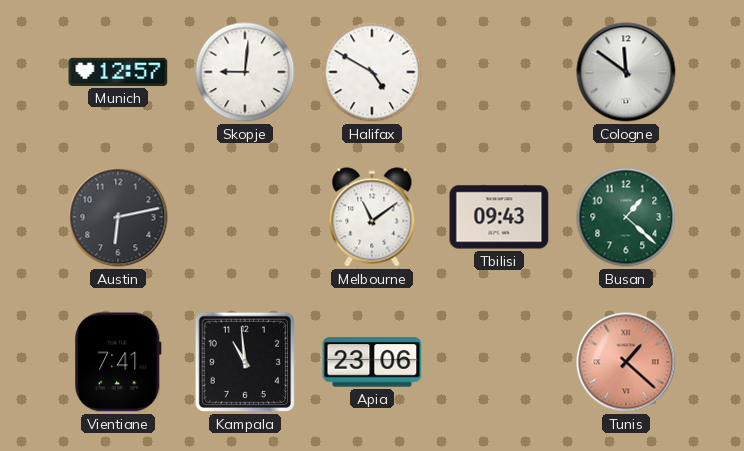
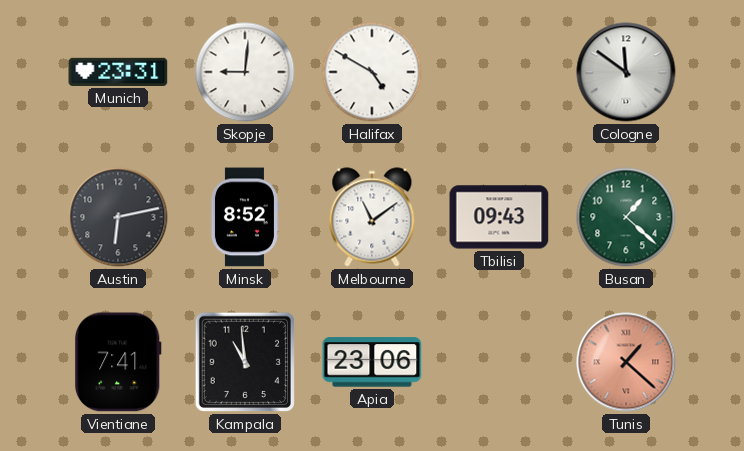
Munich: 12:57 -> 23:31
Minsk: none -> 8:52
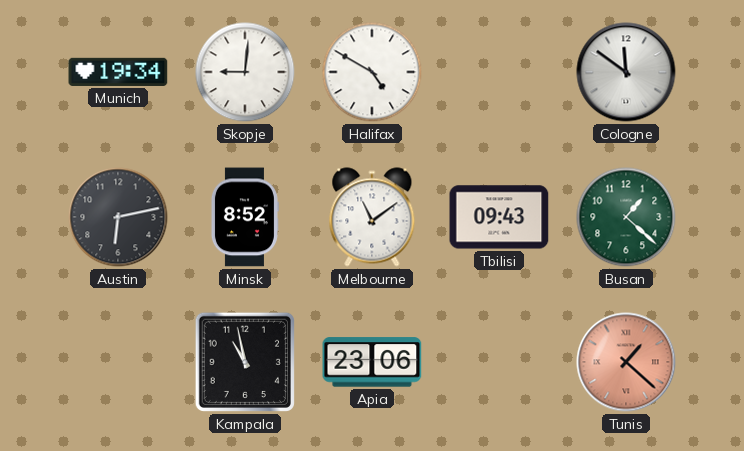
Munich: 23:31 -> 19:34
Vientiane: 7:41 -> none
Kampala: 10:59 -> 10:58
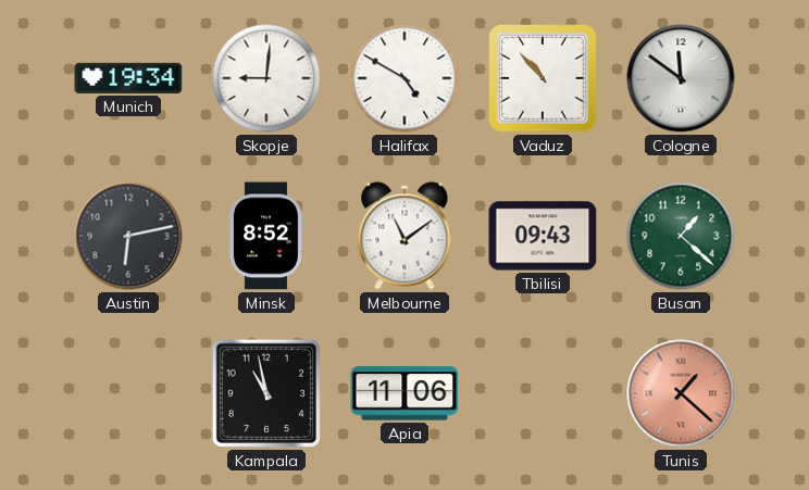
Vaduz: none -> 10:53
Apia: 23:06 -> 11:06
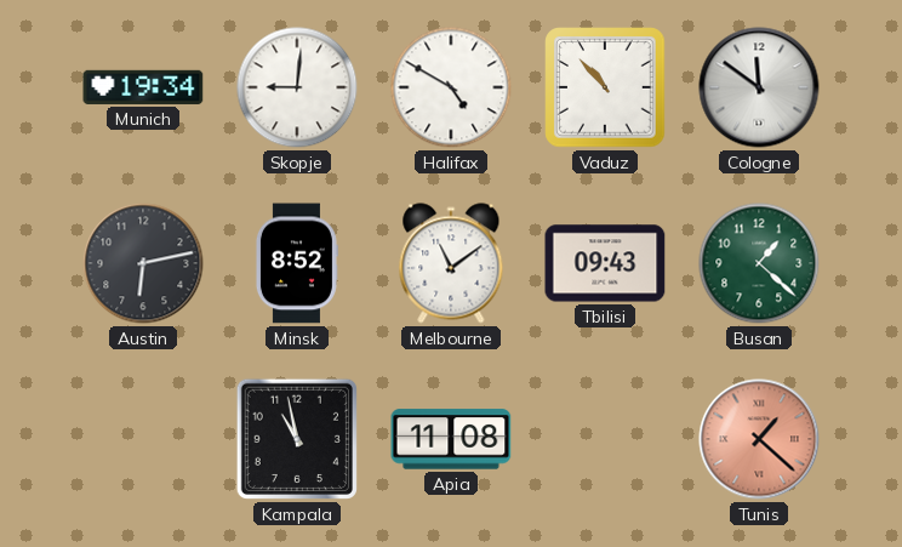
Apia: 11:06 -> 11:08
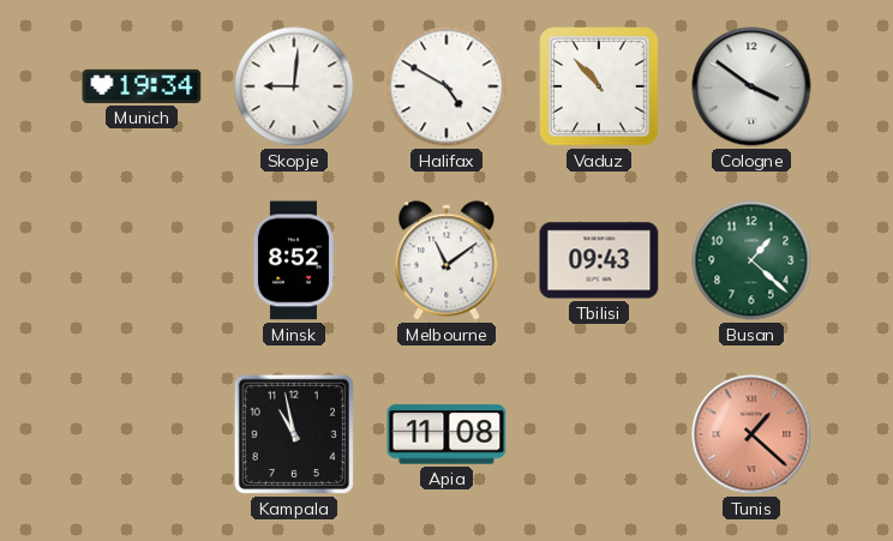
Cologne: 11:51 -> 3:51
Austin: 6:13 -> none
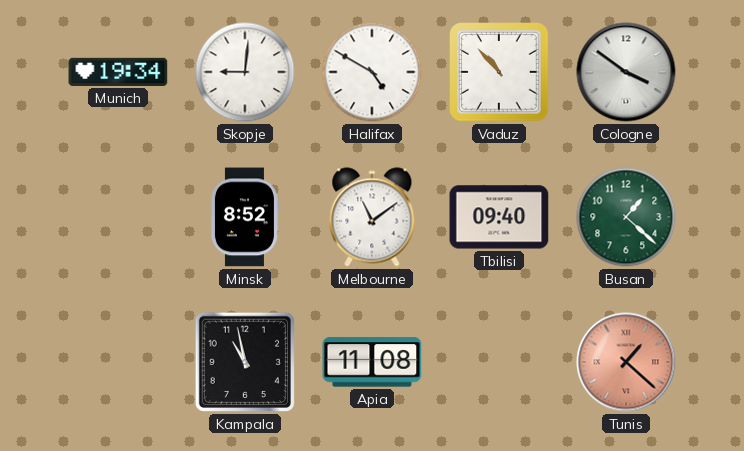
Tbilisi: 09:43 -> 09:40
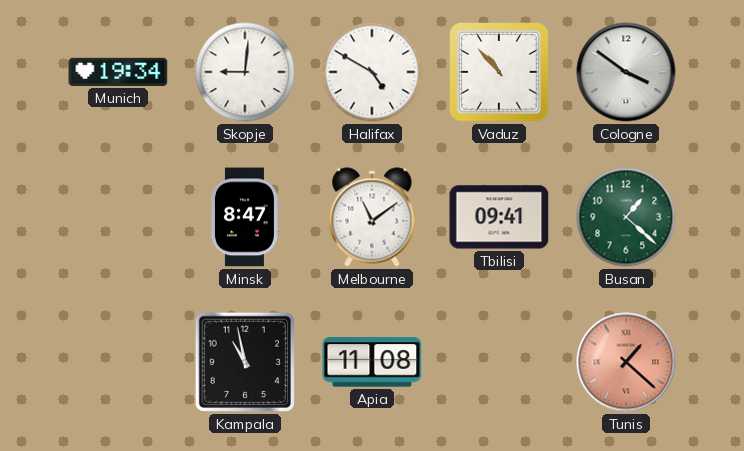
Minsk: 8:52 -> 8:47
Tbilisi: 09:40 -> 09:41
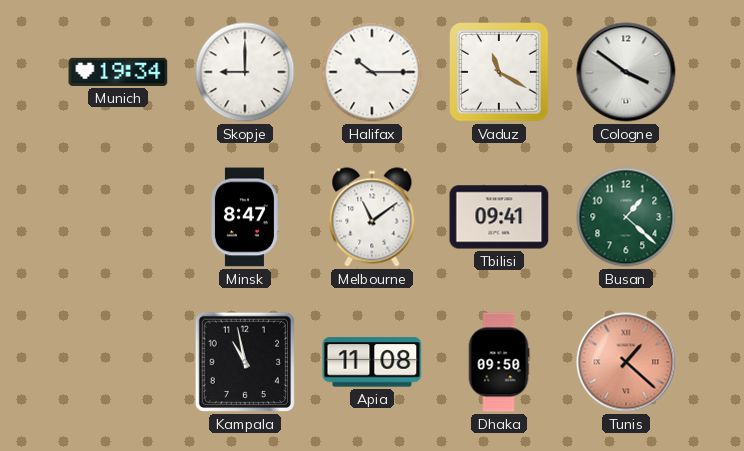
Skopje: 9:01 -> 9:00
Halifax: 4:50 -> 10:15
Vaduz: 10:53 -> 11:20
Dhaka: none -> 09:50
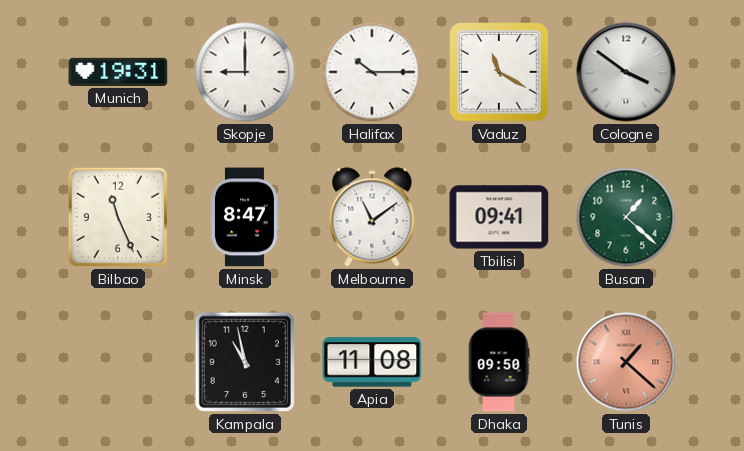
Munich: 19:34 -> 19:31
Bilbao: none -> 11:26
